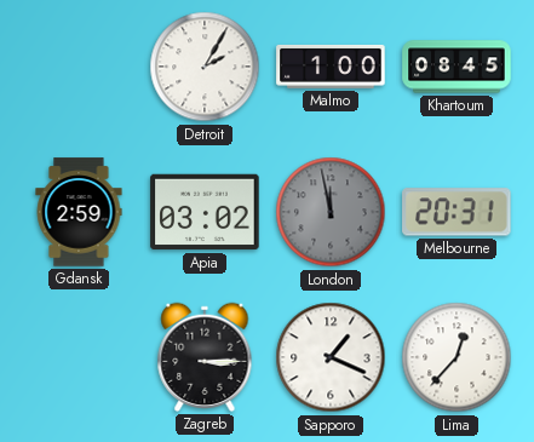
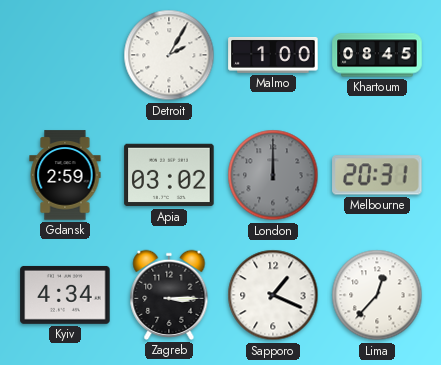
London: 11:58 -> 12:00
Kyiv: none -> 4:34
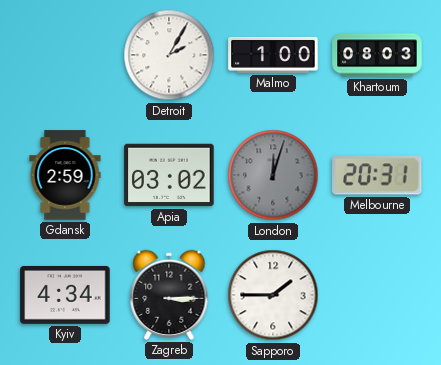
Khartoum: 08:45 -> 08:03
London: 12:00 -> 12:03
Sapporo: 1:19 -> 1:45
Lima: 12:37 -> none
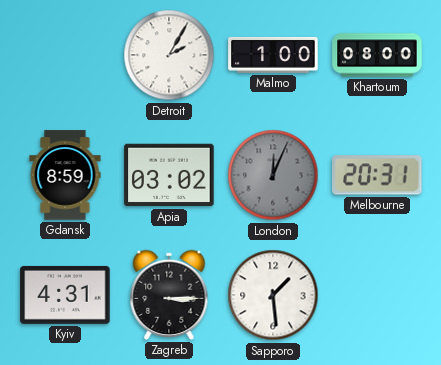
Khartoum: 08:03 -> 08:00
Gdansk: 2:59 -> 8:59
London: 12:03 -> 12:04
Kyiv: 4:34 -> 4:31
Sapporo: 1:45 -> 1:29
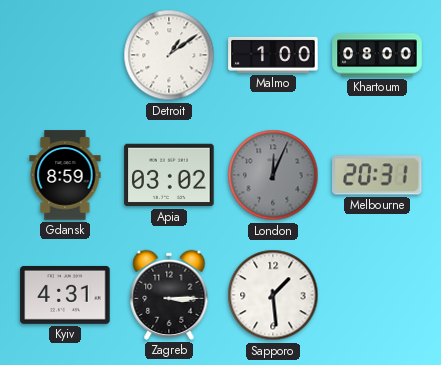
Detroit: 2:05 -> 1:09
